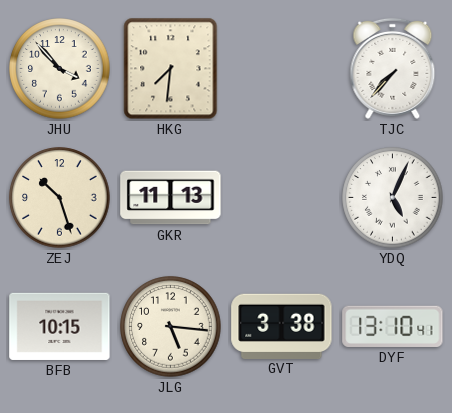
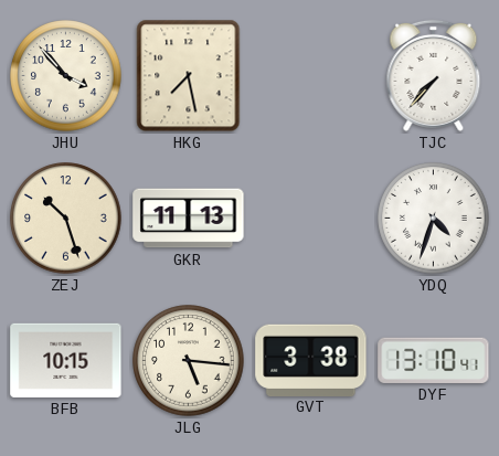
HKG: 7:31 -> 7:28
YDQ: 5:04 -> 4:33
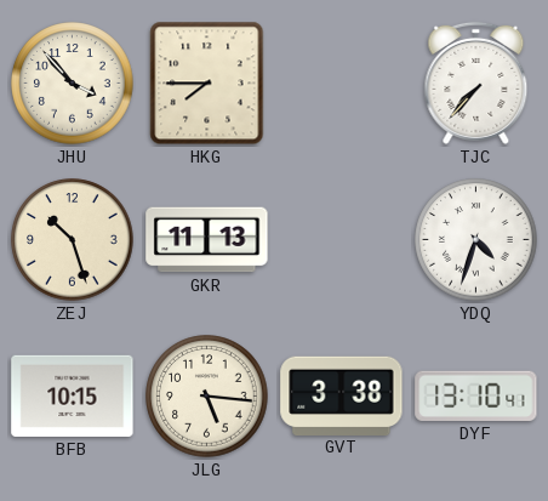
HKG: 7:28 -> 7:45
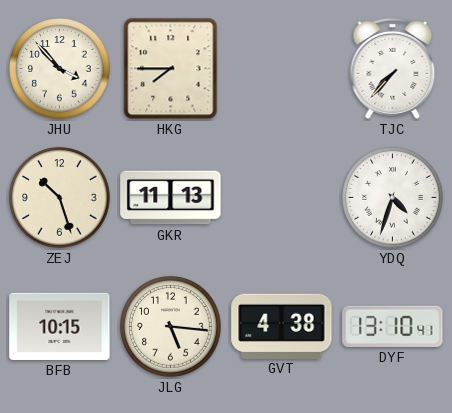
GVT: 3:38 -> 4:38
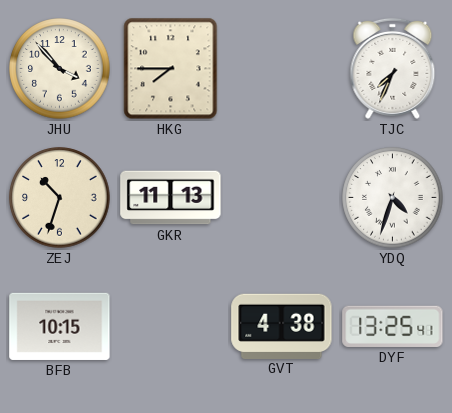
TJC: 7:37 -> 7:34
ZEJ: 10:27 -> 10:33
JLG: 5:16 -> none
DYF: 13:10 -> 13:25
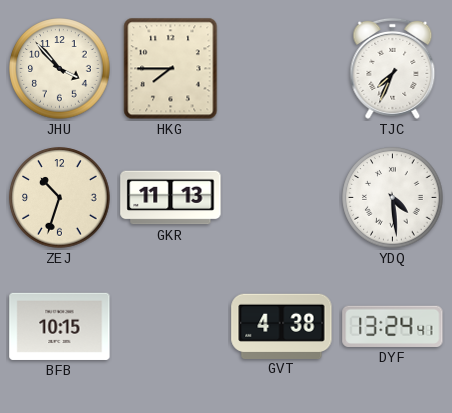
YDQ: 4:33 -> 4:29
DYF: 13:25 -> 13:24
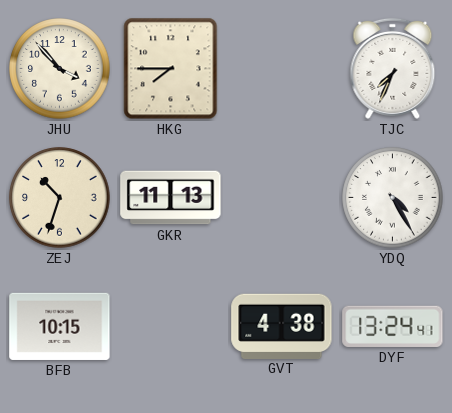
YDQ: 4:29 -> 4:25
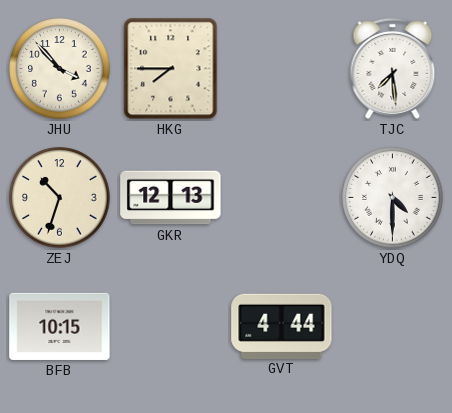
TJC: 7:34 -> 7:29
GKR: 11:13 -> 12:13
YDQ: 4:25 -> 4:30
GVT: 4:38 -> 4:44
DYF: 13:24 -> none
